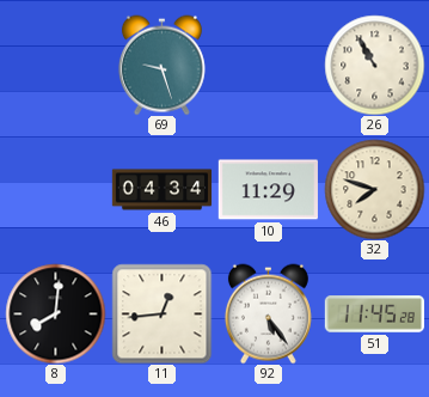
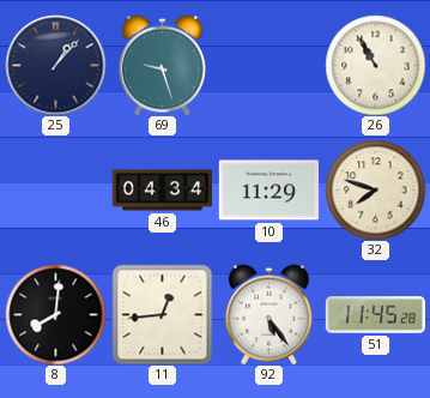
25: none -> 1:07
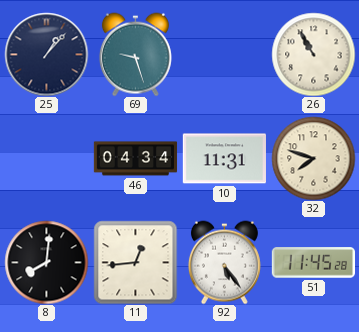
10: 11:29 -> 11:31
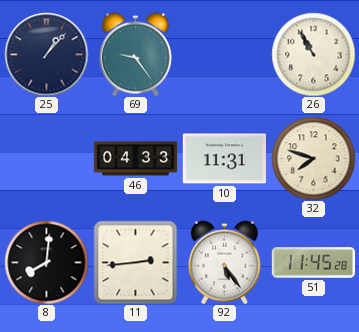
69: 9:27 -> 9:24
46: 04:34 -> 04:33
11: 12:44 -> 2:44
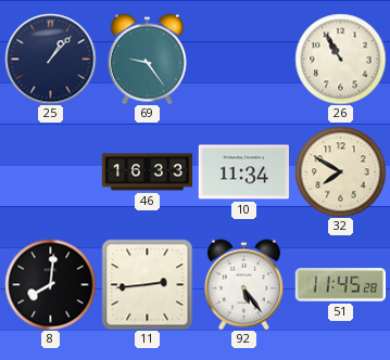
46: 04:33 -> 16:33
10: 11:31 -> 11:34
32: 7:48 -> 7:50
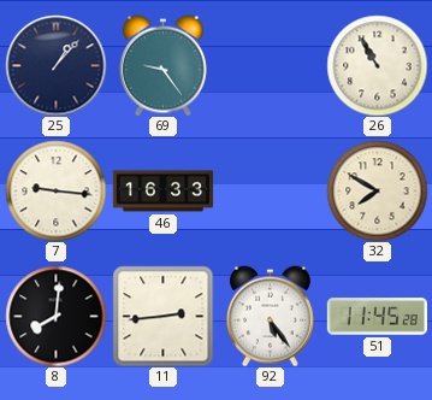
7: none -> 9:16
10: 11:34 -> none
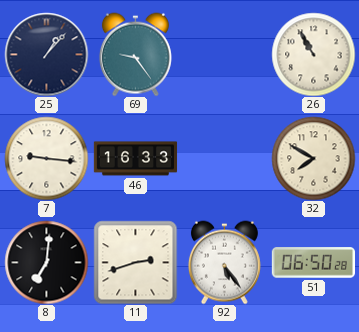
8: 8:01 -> 7:01
11: 2:44 -> 2:42
51: 11:45 -> 06:50
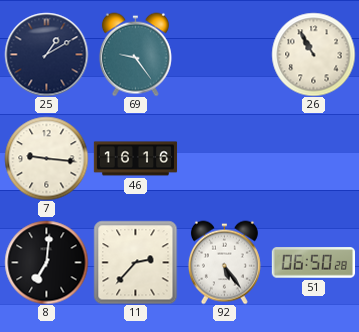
25: 1:07 -> 1:10
46: 16:33 -> 16:16
32: 7:50 -> none
11: 2:42 -> 2:37
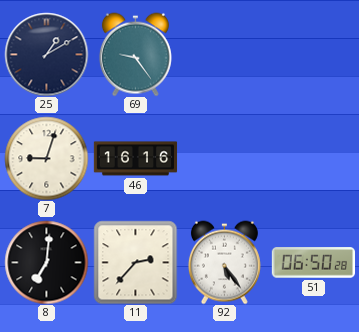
26: 10:55 -> none
7: 9:16 -> 9:03
